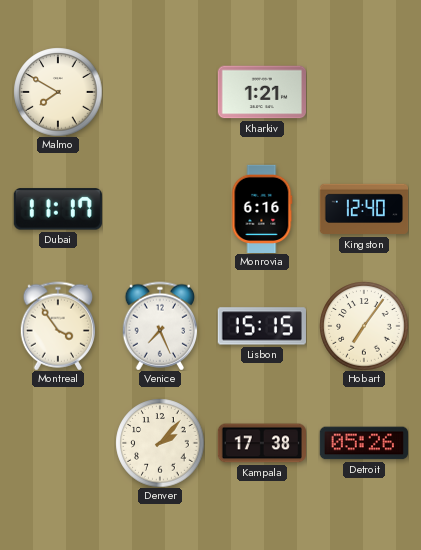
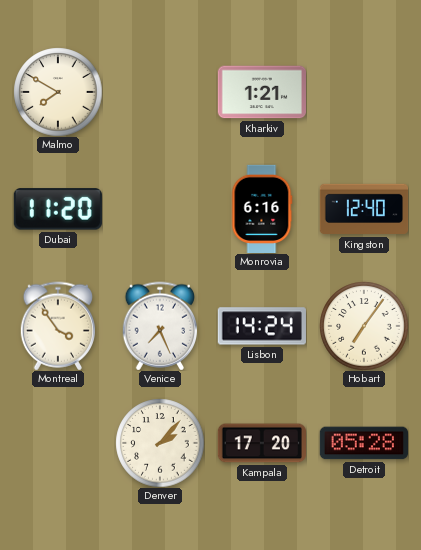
Dubai: 11:17 -> 11:20
Lisbon: 15:15 -> 14:24
Kampala: 17:38 -> 17:20
Detroit: 05:26 -> 05:28
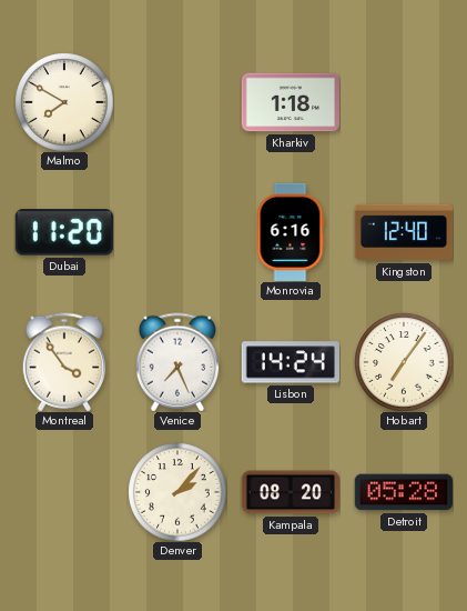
Kharkiv: 1:21 -> 1:18
Kampala: 17:20 -> 08:20
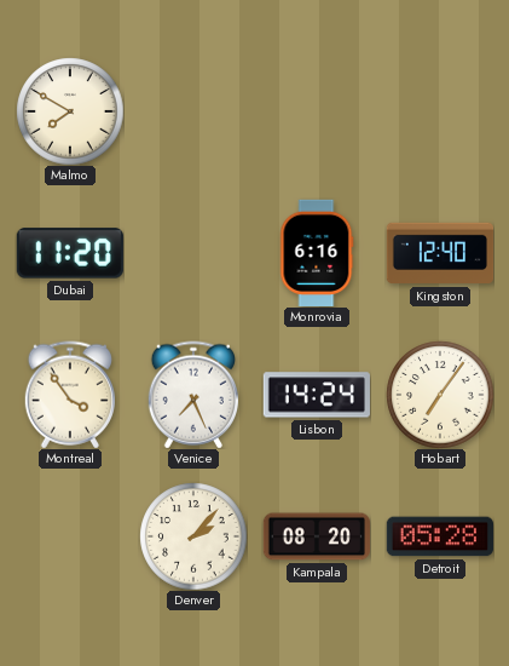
Kharkiv: 1:18 -> none
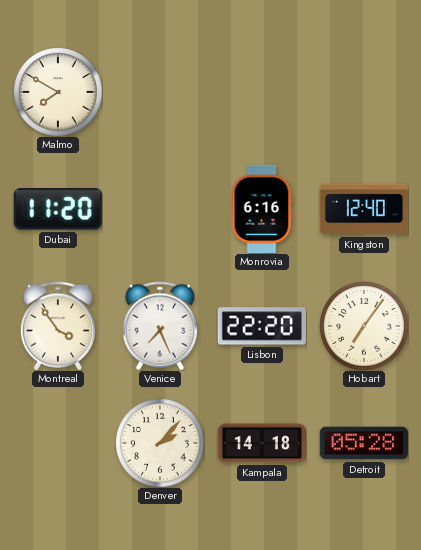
Lisbon: 14:24 -> 22:20
Kampala: 08:20 -> 14:18
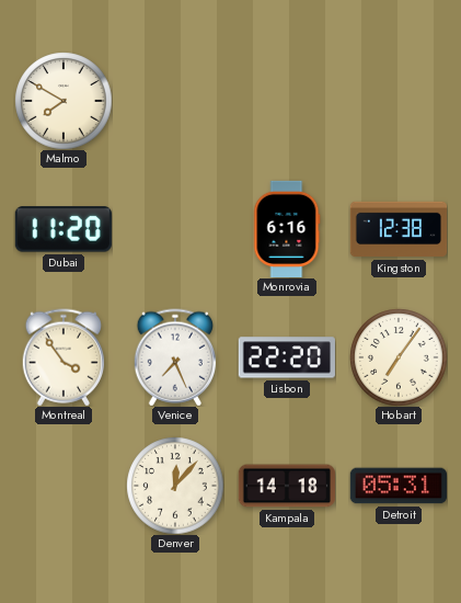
Kingston: 12:40 -> 12:38
Denver: 2:07 -> 12:07
Detroit: 05:28 -> 05:31
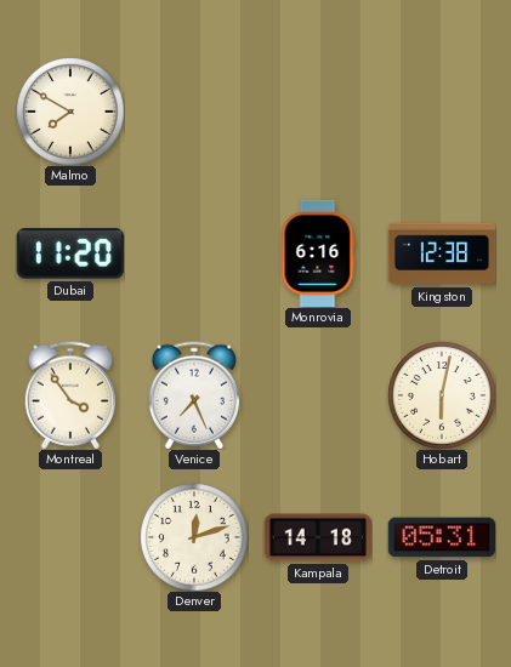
Lisbon: 22:20 -> none
Hobart: 7:06 -> 6:02
Denver: 12:07 -> 12:12
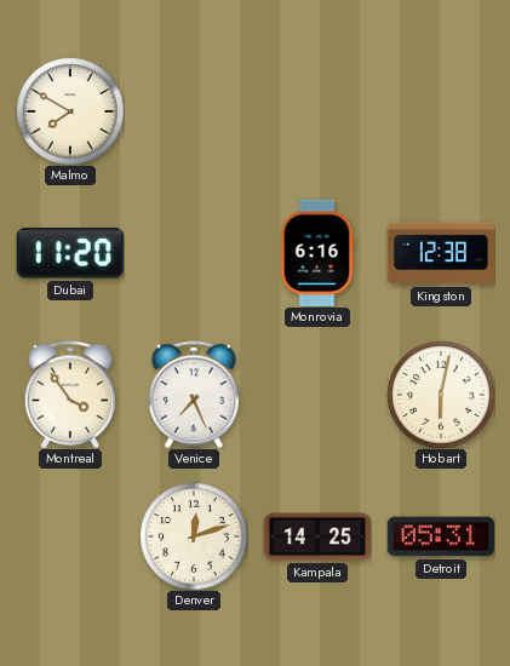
Kampala: 14:18 -> 14:25
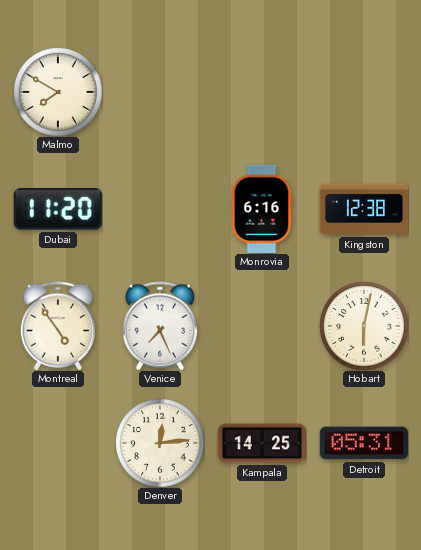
Montreal: 3:54 -> 4:54
Denver: 12:12 -> 12:14
